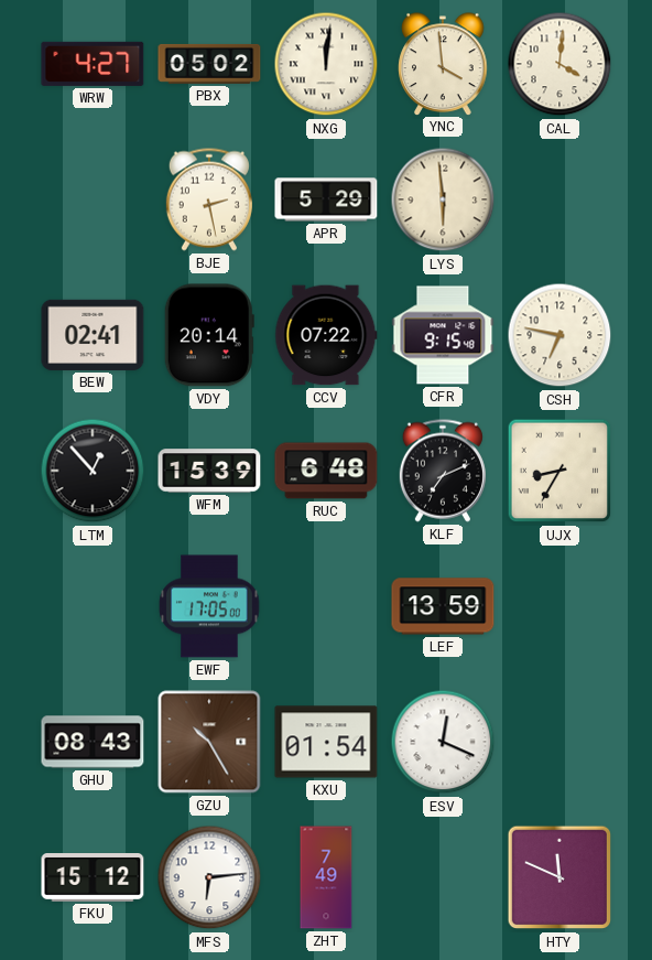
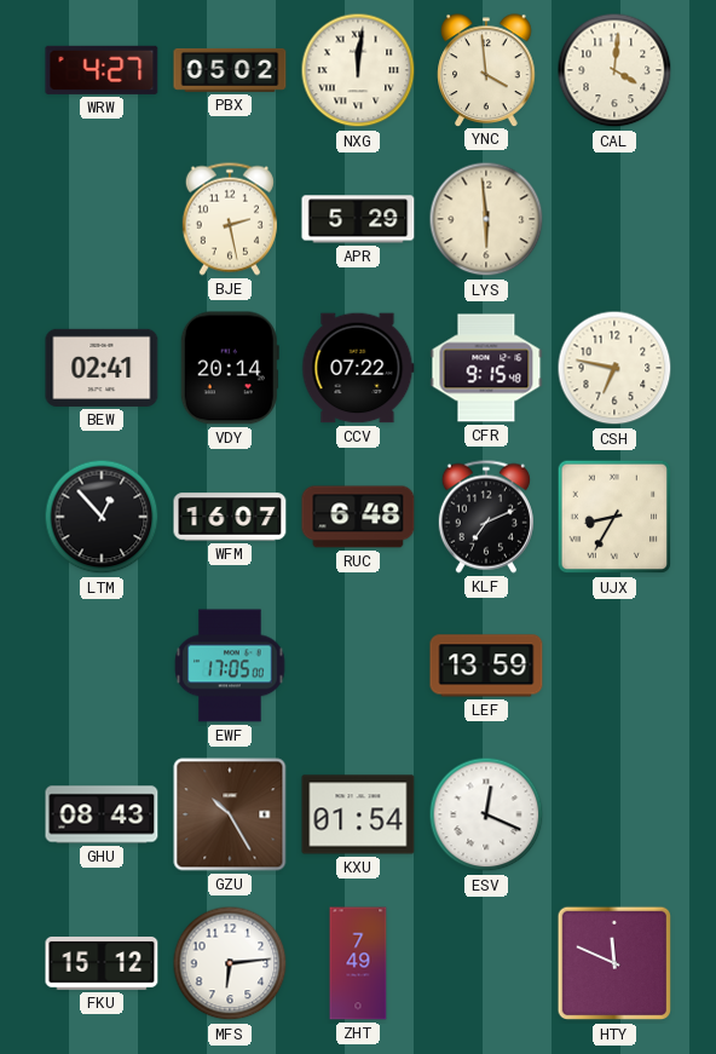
WFM: 15:39 -> 16:07
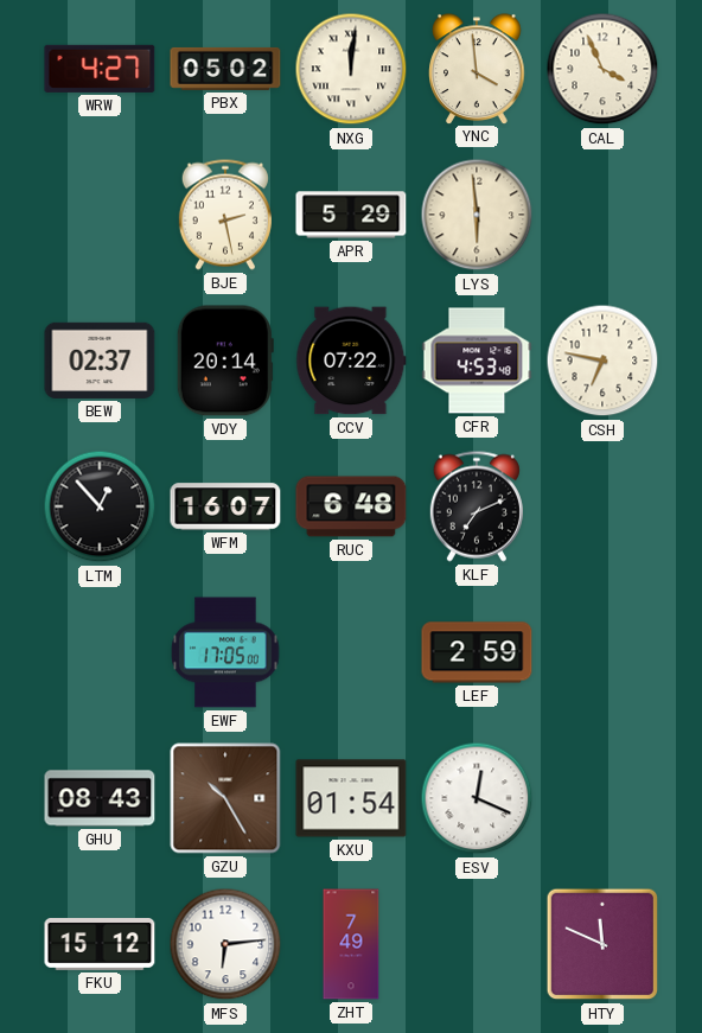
CAL: 4:01 -> 3:56
BEW: 02:41 -> 02:37
CFR: 9:15 -> 4:53
UJX: 8:35 -> none
LEF: 13:59 -> 2:59
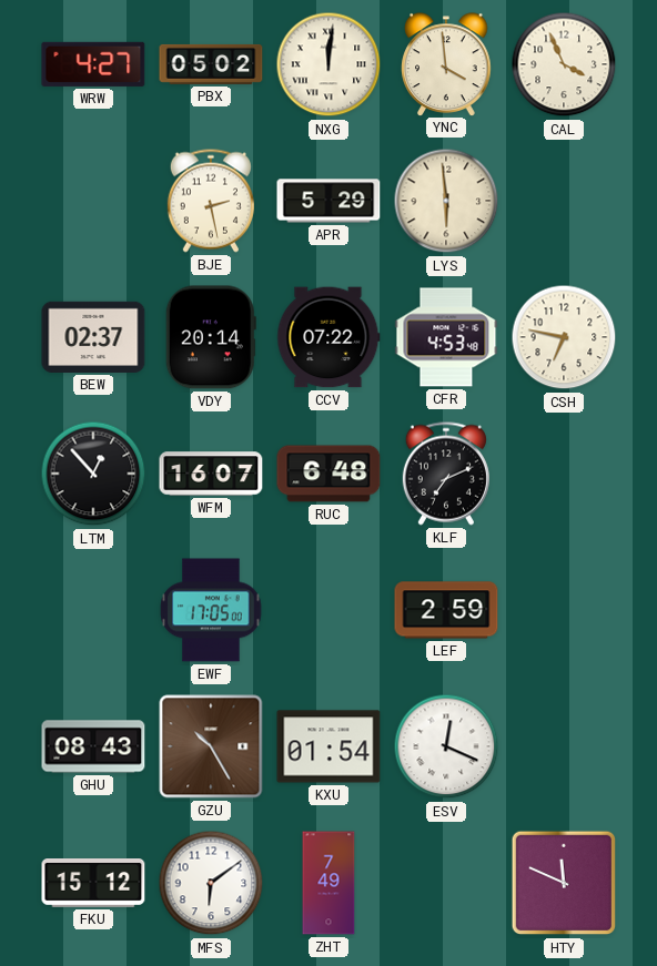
MFS: 6:14 -> 6:09
